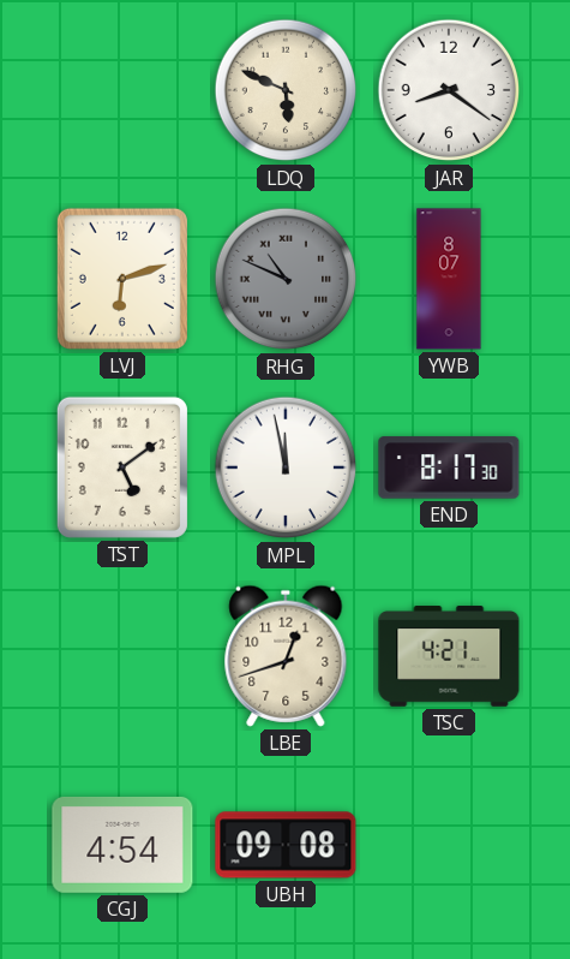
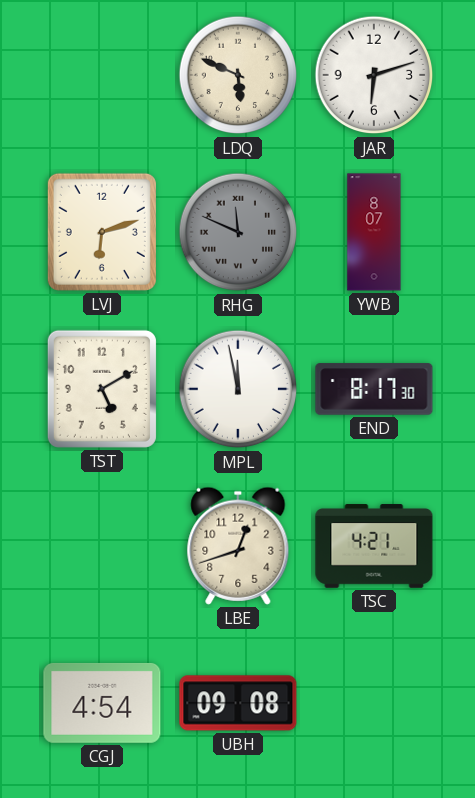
JAR: 8:21 -> 6:12
RHG: 10:49 -> 11:49
TST: 5:09 -> 5:10
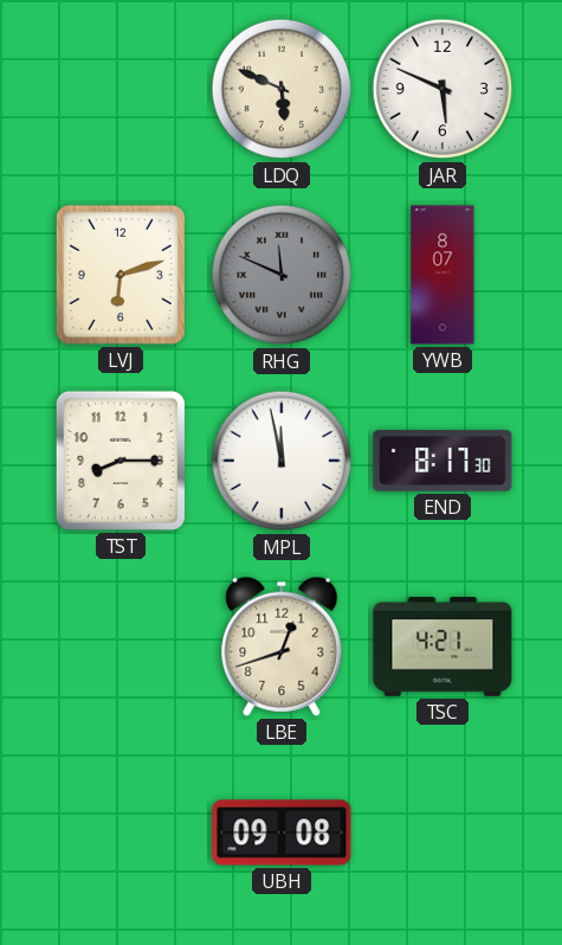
JAR: 6:12 -> 5:49
TST: 5:10 -> 8:15
CGJ: 4:54 -> none
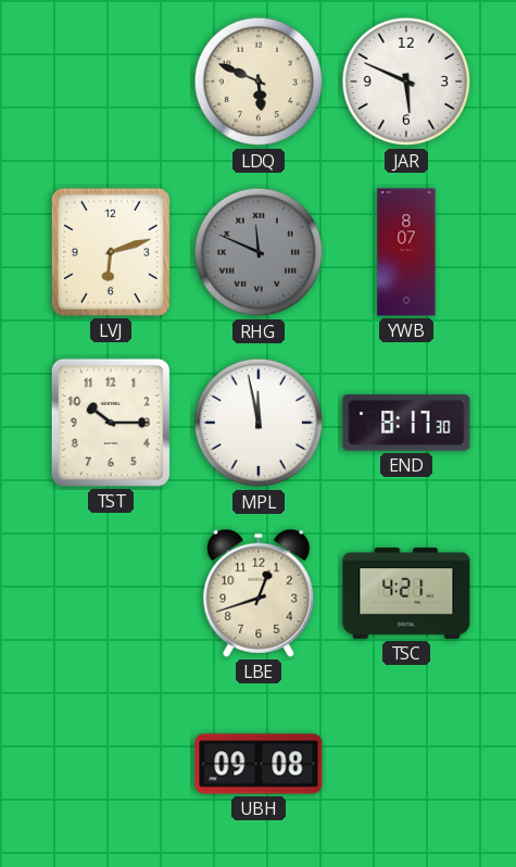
TST: 8:15 -> 10:15
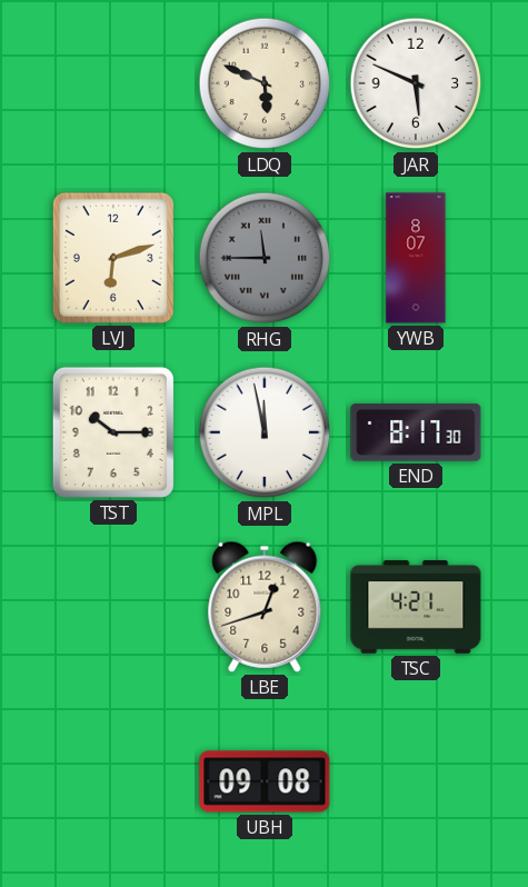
RHG: 11:49 -> 11:45
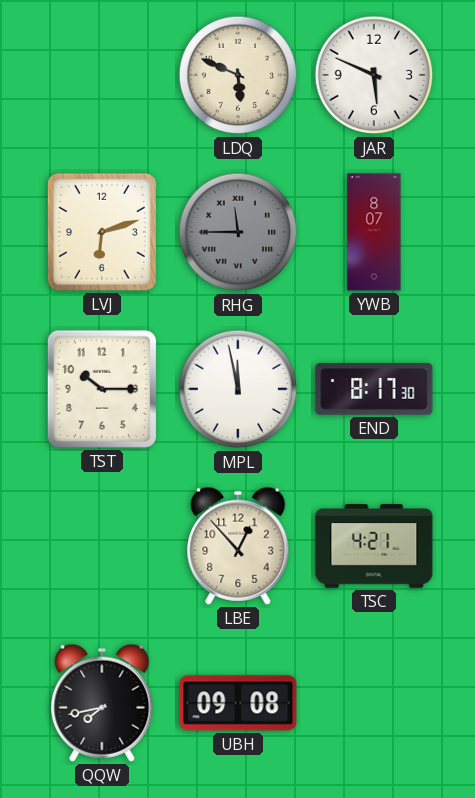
LBE: 12:42 -> 12:53
QQW: none -> 7:43
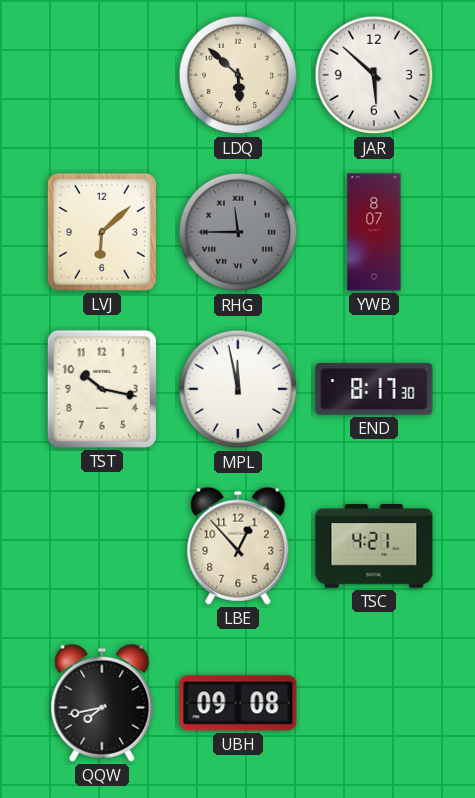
LDQ: 5:49 -> 5:52
JAR: 5:49 -> 5:52
LVJ: 6:12 -> 6:08
TST: 10:15 -> 10:17
